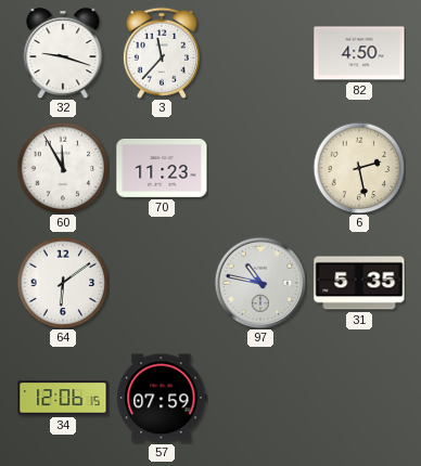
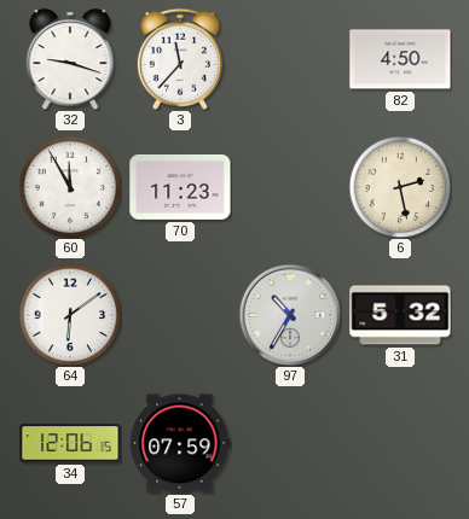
97: 10:47 -> 10:35
31: 5:35 -> 5:32
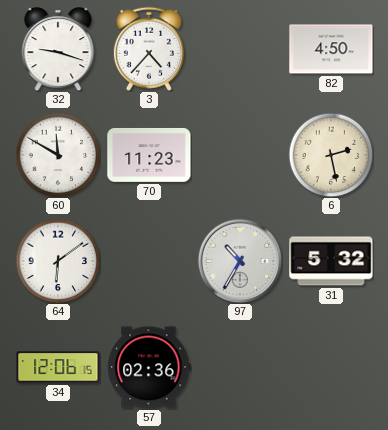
3: 11:37 -> 4:37
60: 11:55 -> 11:50
57: 07:59 -> 02:36
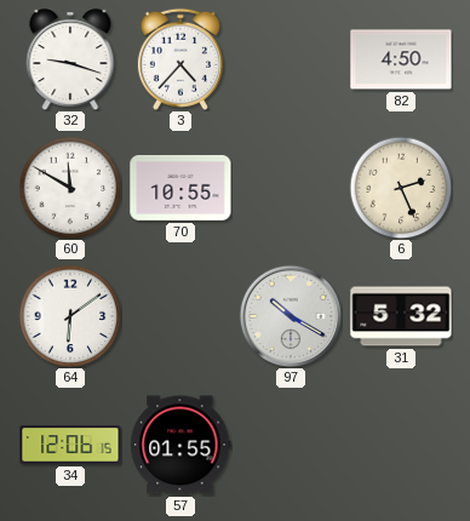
70: 11:23 -> 10:55
6: 2:28 -> 2:26
97: 10:35 -> 10:20
57: 02:36 -> 01:55
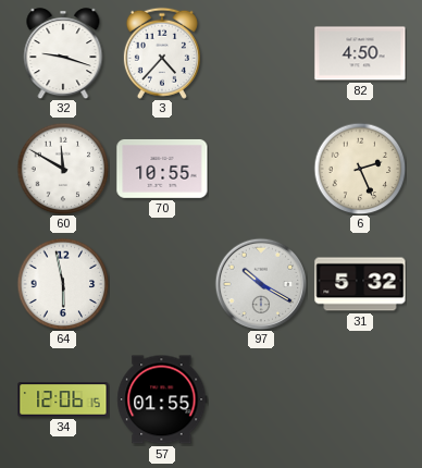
64: 6:09 -> 5:58
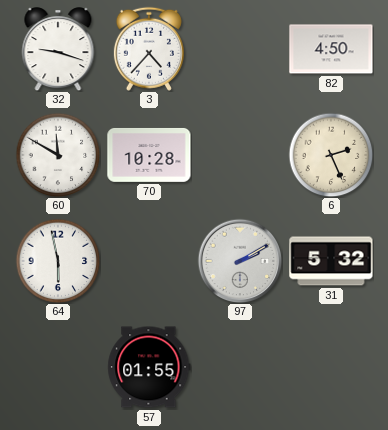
70: 10:55 -> 10:28
97: 10:20 -> 2:10
34: 12:06 -> none
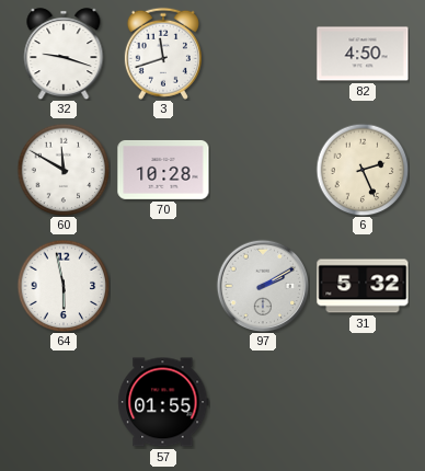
3: 4:37 -> 11:42
